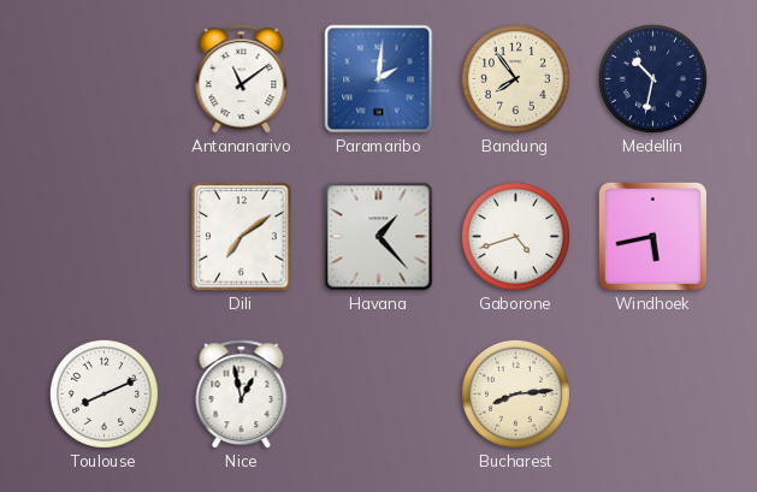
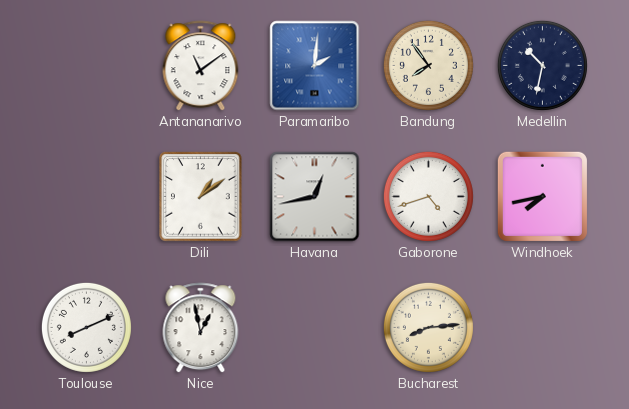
Dili: 7:09 -> 1:09
Havana: 1:23 -> 12:43
Windhoek: 5:43 -> 7:43
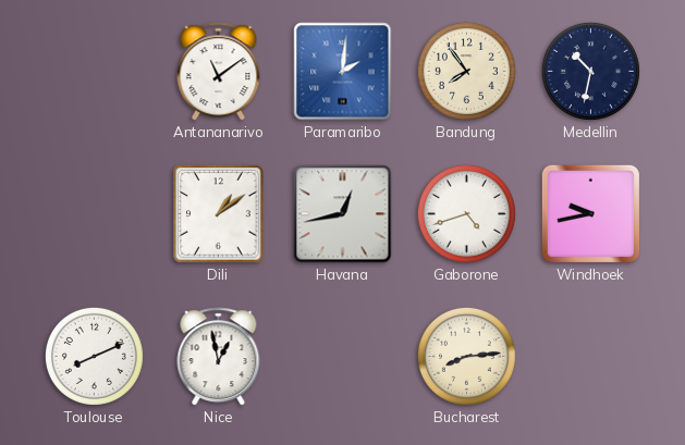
Windhoek: 7:43 -> 9:43
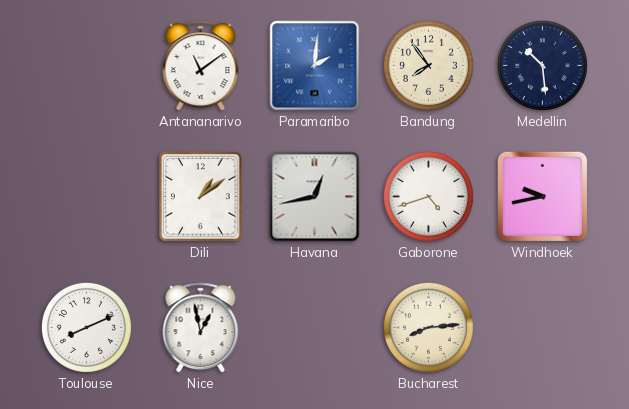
Medellin: 10:32 -> 10:29
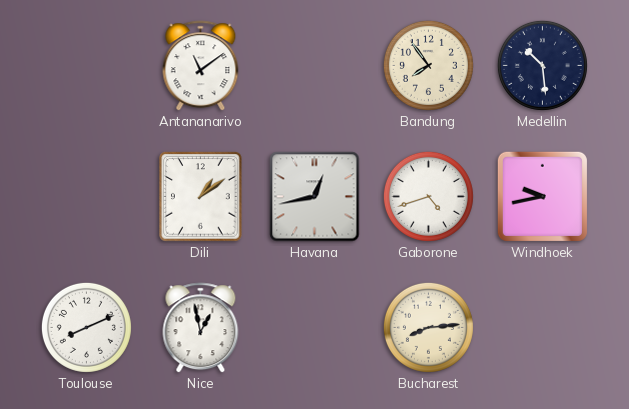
Paramaribo: 2:01 -> none
